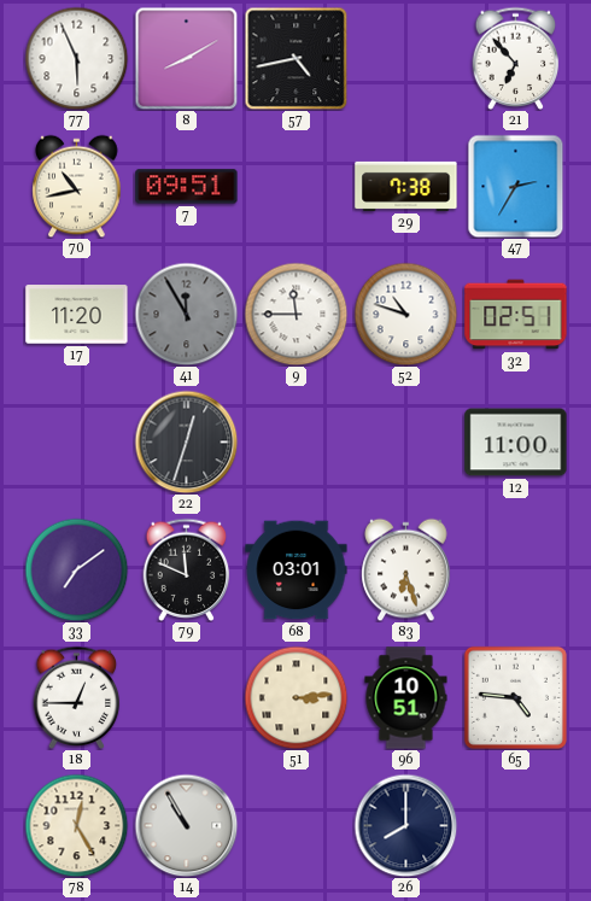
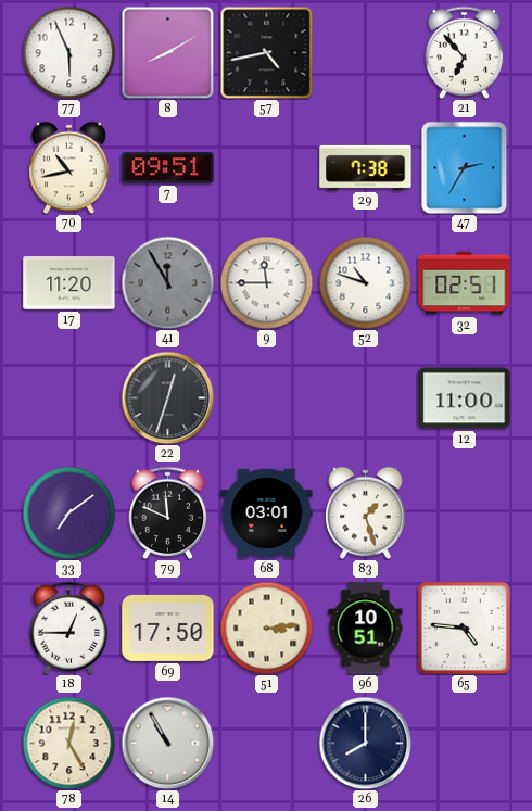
83: 6:27 -> 1:27
69: none -> 17:50
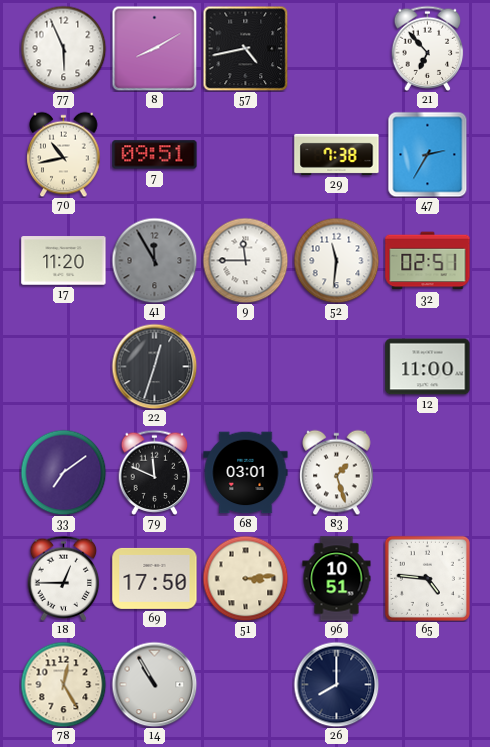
52: 10:48 -> 11:31
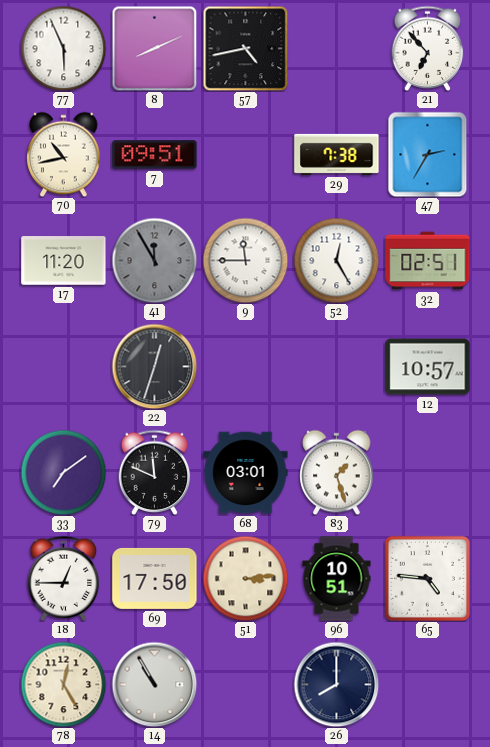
8: 8:10 -> 8:11
52: 11:31 -> 12:25
12: 11:00 -> 10:57
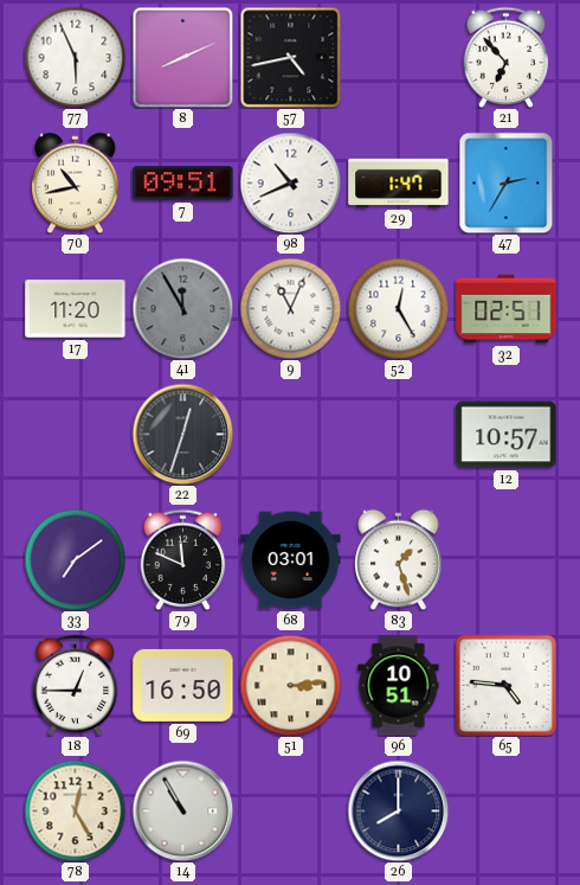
98: none -> 10:41
29: 7:38 -> 1:47
9: 11:45 -> 11:04
69: 17:50 -> 16:50
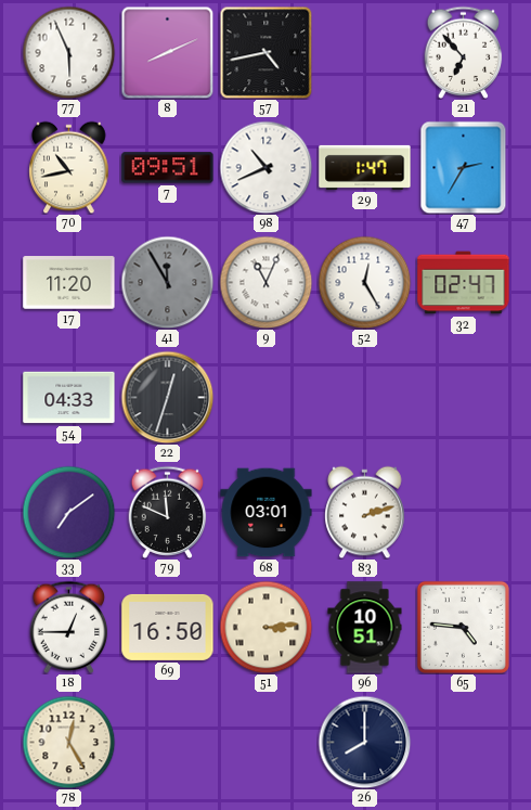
32: 02:51 -> 02:47
54: none -> 04:33
12: 10:57 -> none
83: 1:27 -> 2:12
14: 10:55 -> none
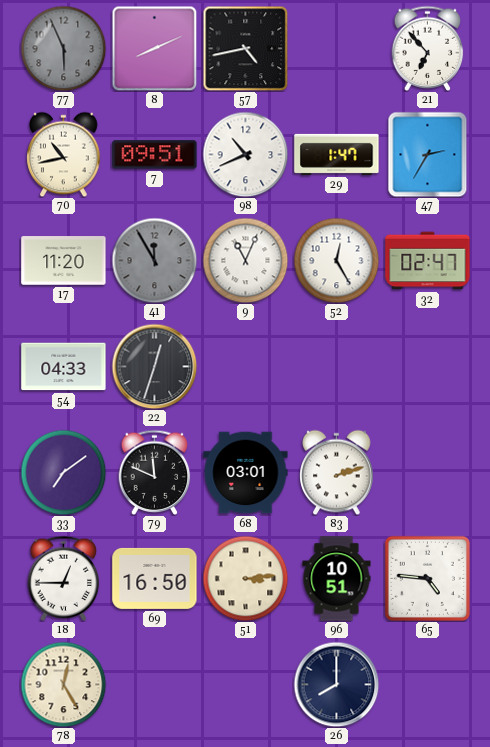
77 dial: white -> grey
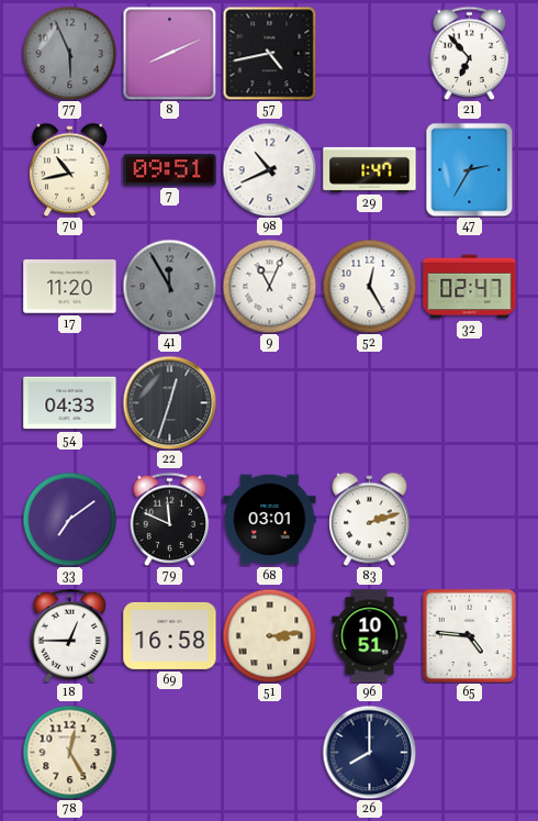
69: 16:50 -> 16:58
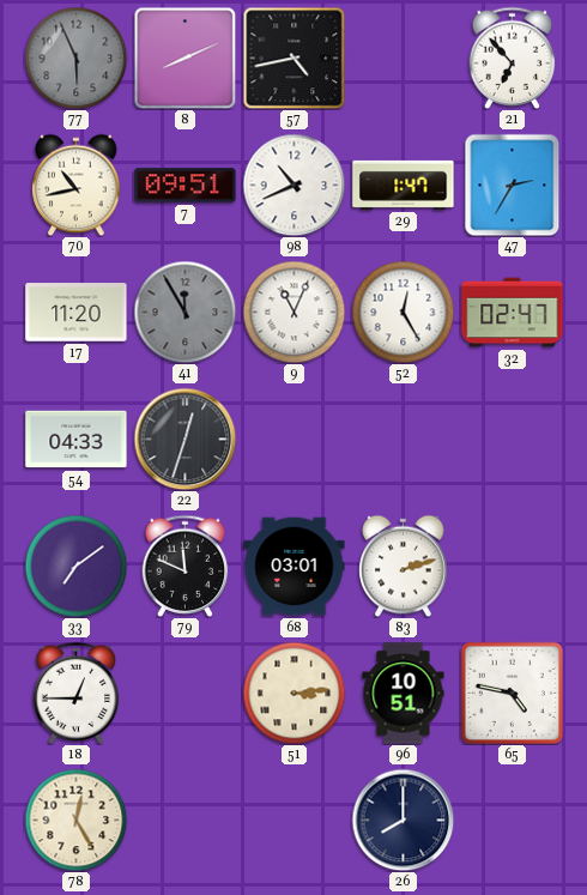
69: 16:58 -> none
65: 4:46 -> 4:47
